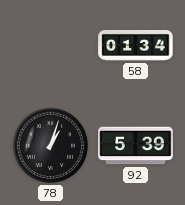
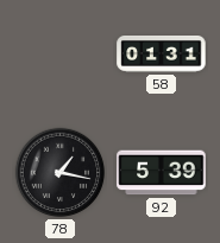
58: 01:34 -> 01:31
78: 1:03 -> 1:17
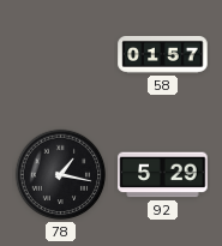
58: 01:31 -> 01:57
92: 5:39 -> 5:29
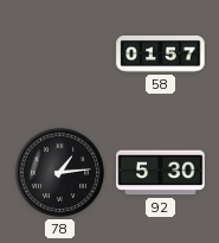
78: 1:17 -> 1:14
92: 5:29 -> 5:30
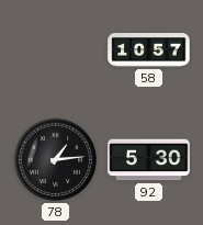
58: 01:57 -> 10:57
